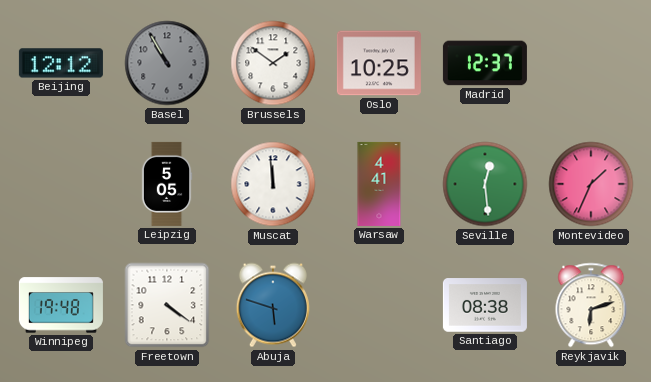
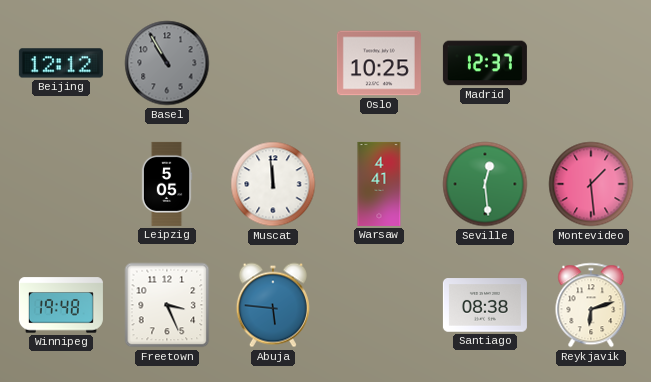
Brussels: 1:51 -> none
Montevideo: 1:34 -> 1:29
Freetown: 4:21 -> 3:26
Abuja: 5:48 -> 5:46
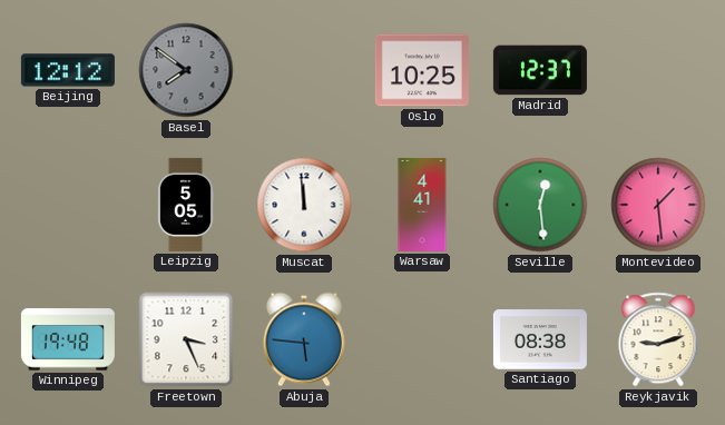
Basel: 10:55 -> 7:51
Reykjavik: 6:12 -> 9:12
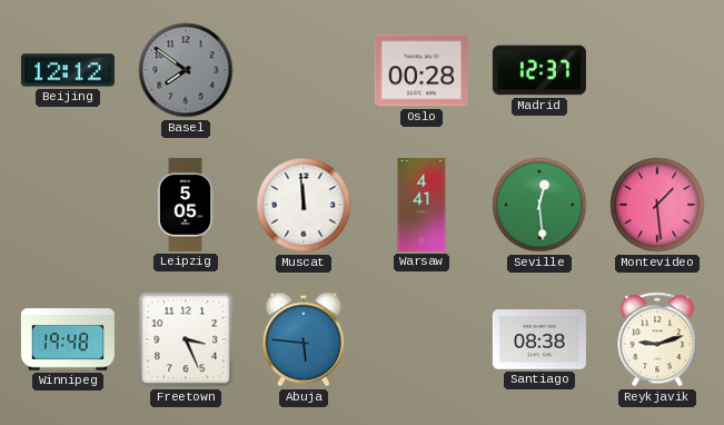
Oslo: 10:25 -> 00:28
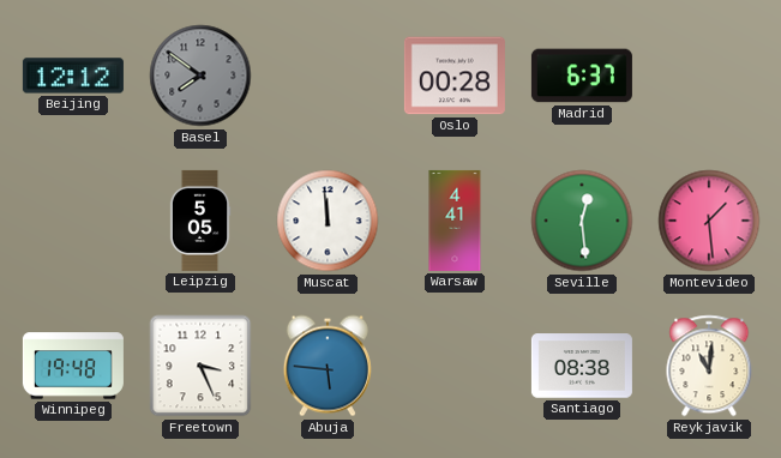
Madrid: 12:37 -> 6:37
Reykjavik: 9:12 -> 11:01
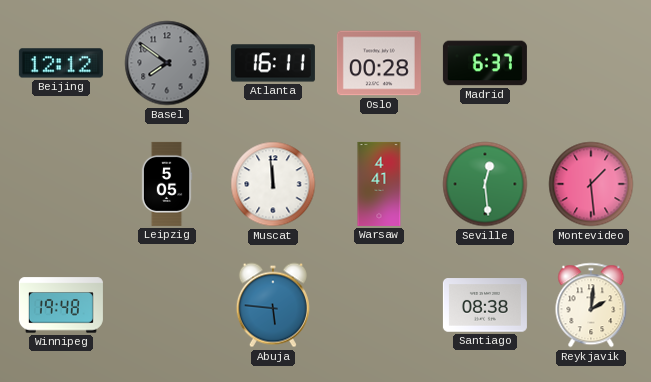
Atlanta: none -> 16:11
Freetown: 3:26 -> none
Reykjavik: 11:01 -> 2:01
